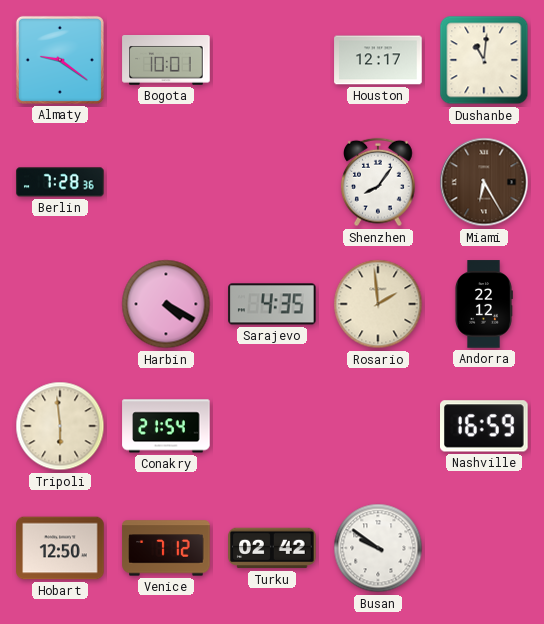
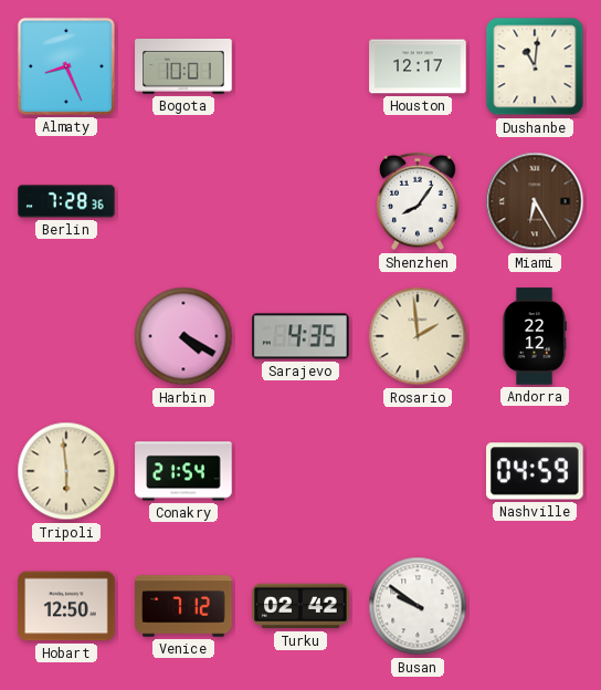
Almaty: 9:21 -> 8:26
Nashville: 16:59 -> 04:59
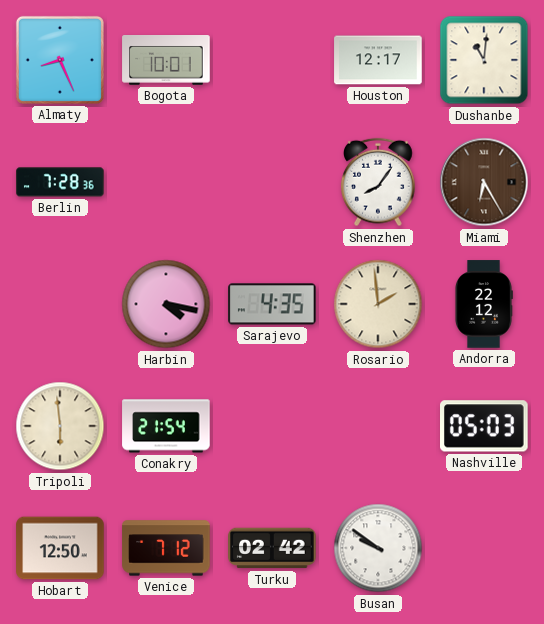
Harbin: 4:20 -> 4:17
Nashville: 04:59 -> 05:03
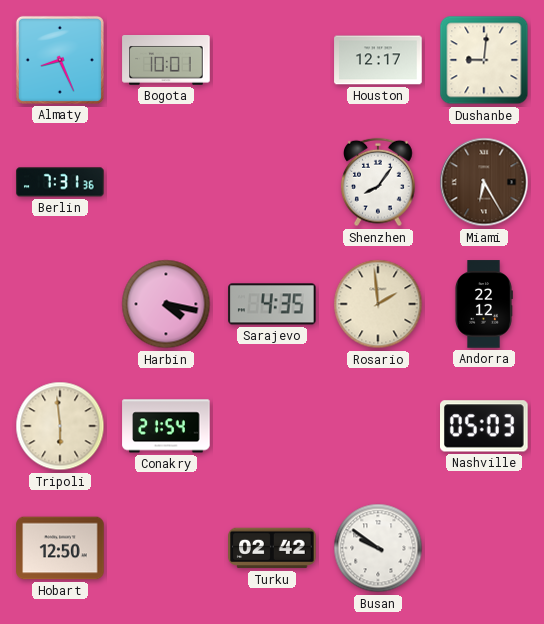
Dushanbe: 11:01 -> 9:01
Berlin: 7:28 -> 7:31
Venice: 7:12 -> none
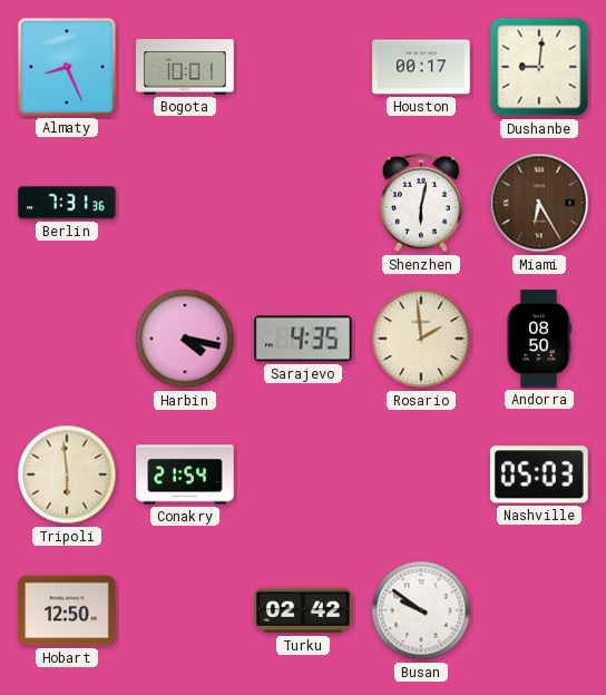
Houston: 12:17 -> 00:17
Shenzhen: 8:06 -> 6:02
Andorra: 22:12 -> 08:50
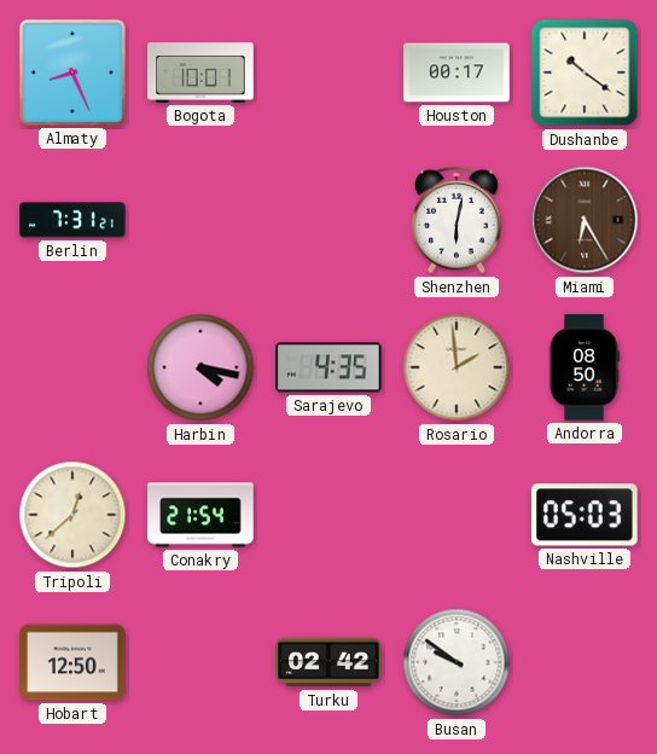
Dushanbe: 9:01 -> 10:21
Berlin: 7:31:36 -> 7:31:21
Tripoli: 5:59 -> 12:38
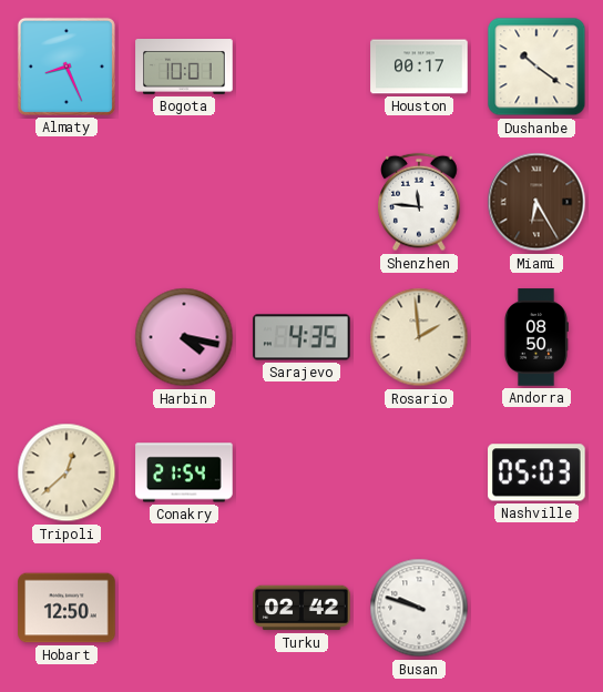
Berlin: 7:31 -> none
Shenzhen: 6:02 -> 11:46
Busan: 9:51 -> 9:48
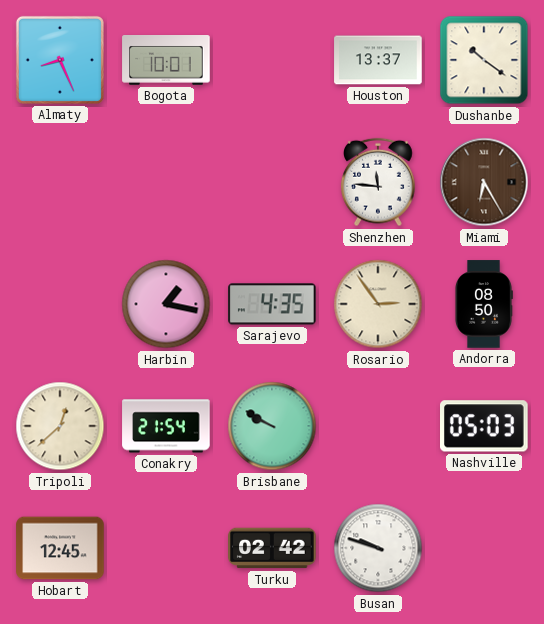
Houston: 00:17 -> 13:37
Harbin: 4:17 -> 1:17
Rosario: 1:59 -> 2:54
Brisbane: none -> 9:50
Hobart: 12:50 -> 12:45
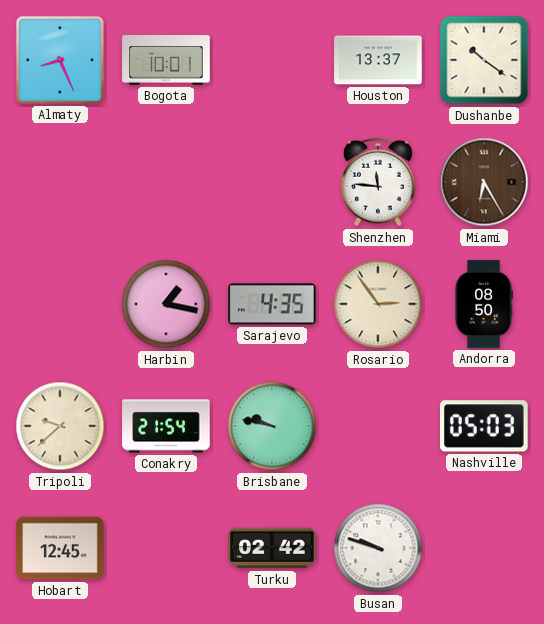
Tripoli: 12:38 -> 9:38
Brisbane: 9:50 -> 9:47
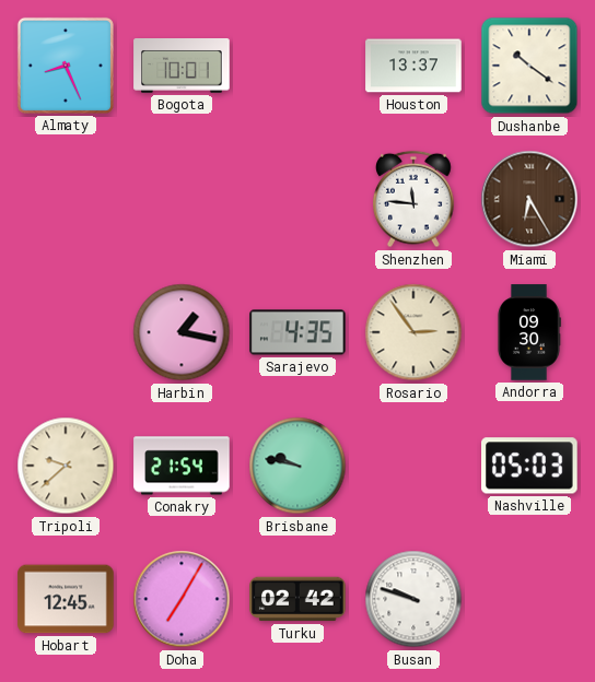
Andorra: 08:50 -> 09:30
Doha: none -> 7:05
